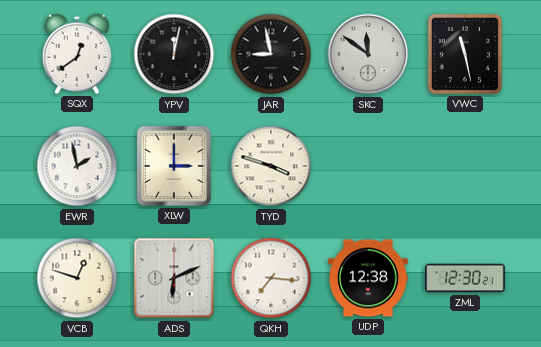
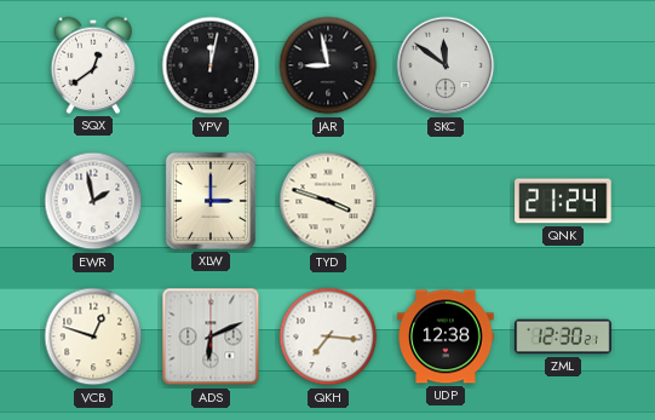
VWC: 11:28 -> none
QNK: none -> 21:24
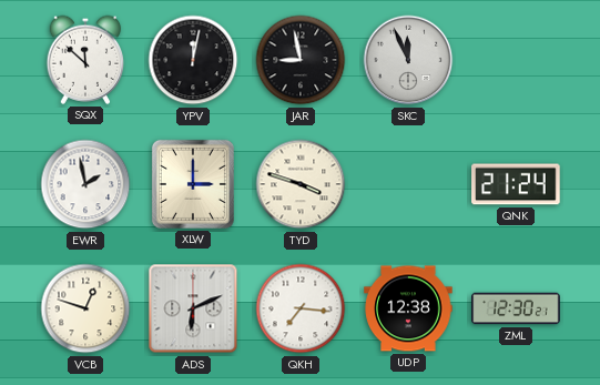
SQX: 12:39 -> 11:52
SKC: 11:51 -> 11:56
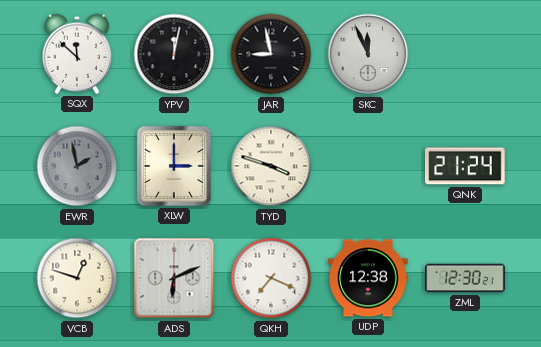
EWR dial: white -> grey
QKH: 7:16 -> 7:19
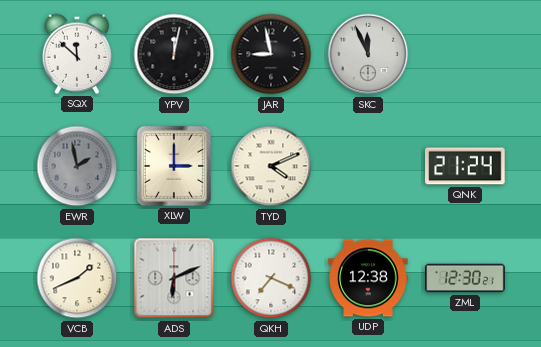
TYD: 3:48 -> 4:11
VCB: 12:48 -> 1:41
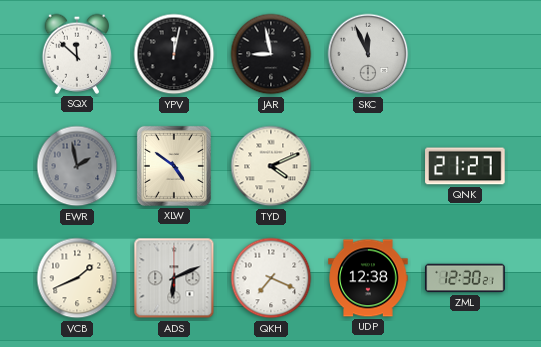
XLW: 3:00 -> 4:51
QNK: 21:24 -> 21:27
